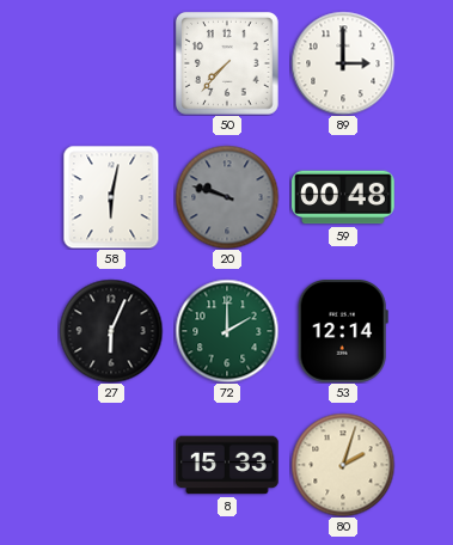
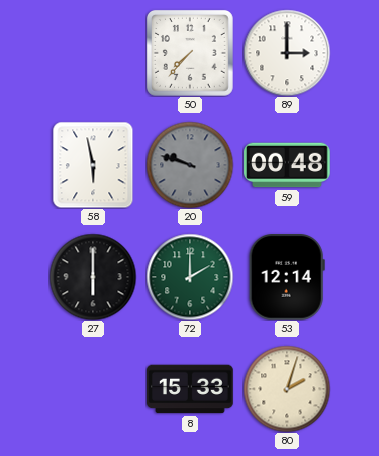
58: 6:02 -> 5:58
27: 6:04 -> 6:00
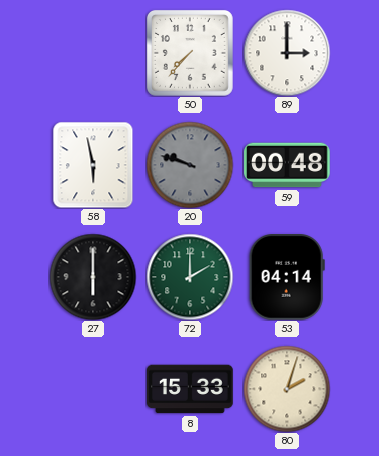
53: 12:14 -> 04:14
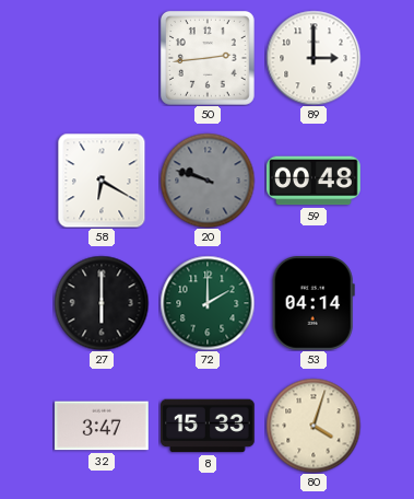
50: 7:37 -> 2:44
58: 5:58 -> 6:20
32: none -> 3:47
80: 2:03 -> 4:03
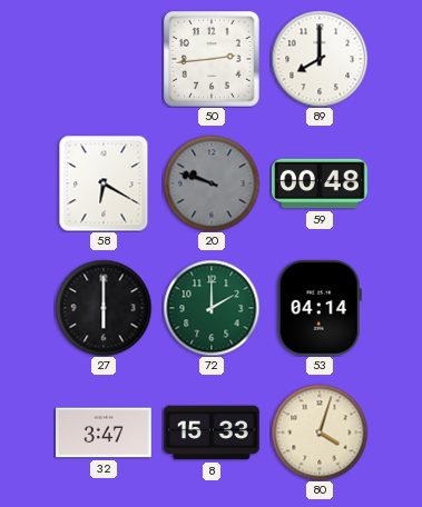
89: 3:00 -> 8:00
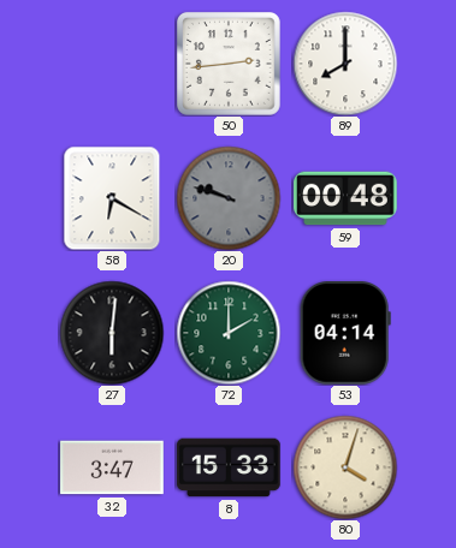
27: 6:00 -> 6:01
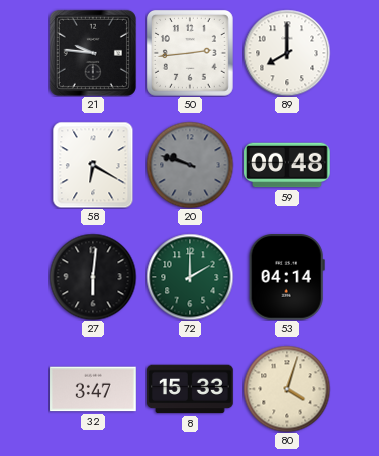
21: none -> 9:46
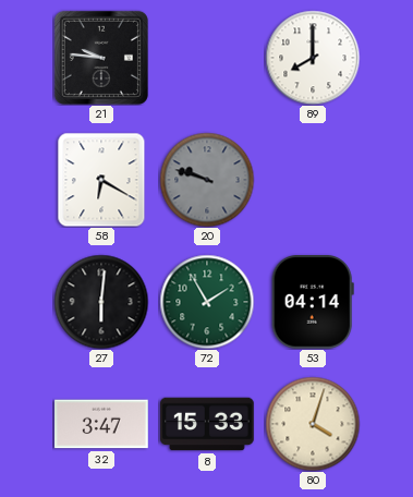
50: 2:44 -> none
59: 00:48 -> none
72: 2:00 -> 1:55
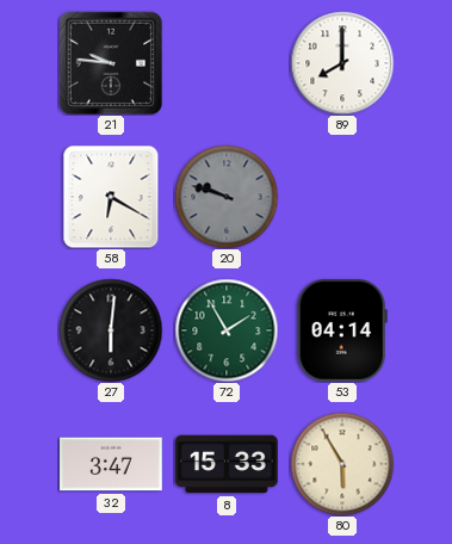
80: 4:03 -> 5:55
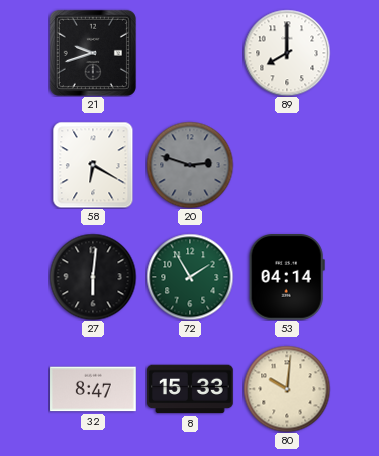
21: 9:46 -> 9:42
20: 9:48 -> 2:48
32: 3:47 -> 8:47
80: 5:55 -> 10:01
